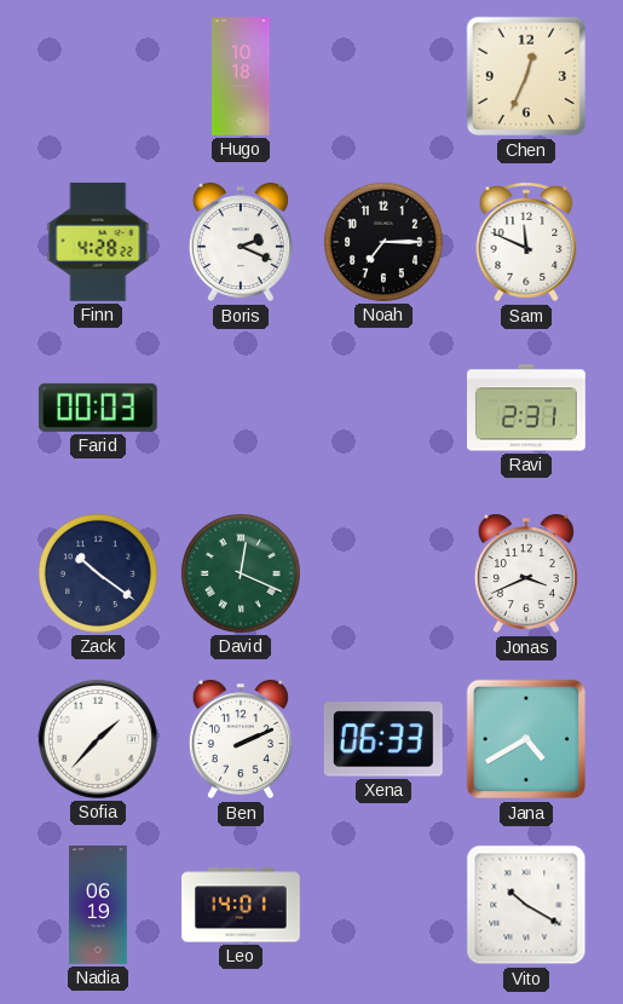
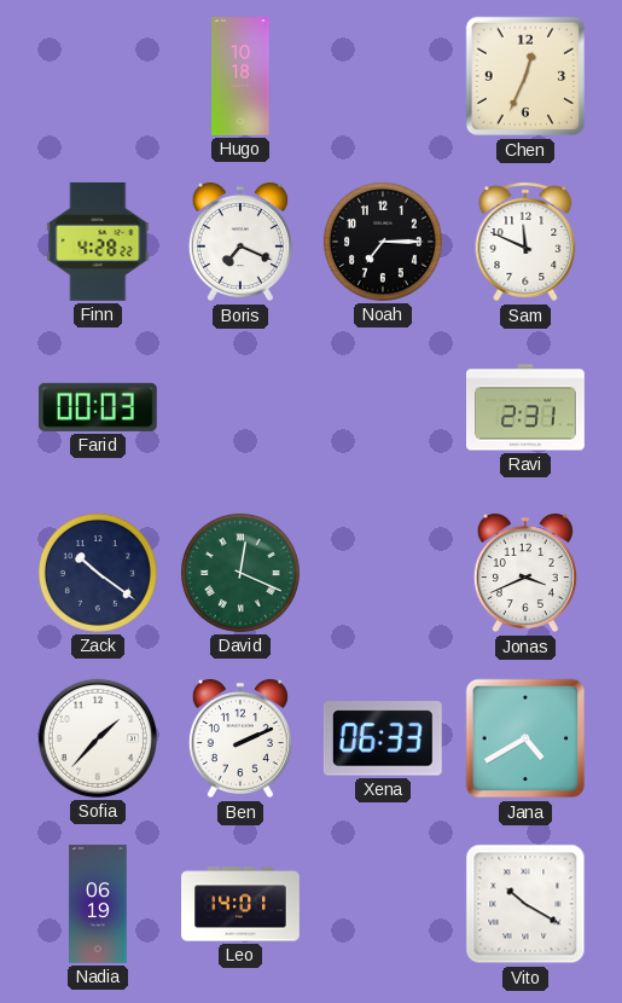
Boris: 2:19 -> 7:19
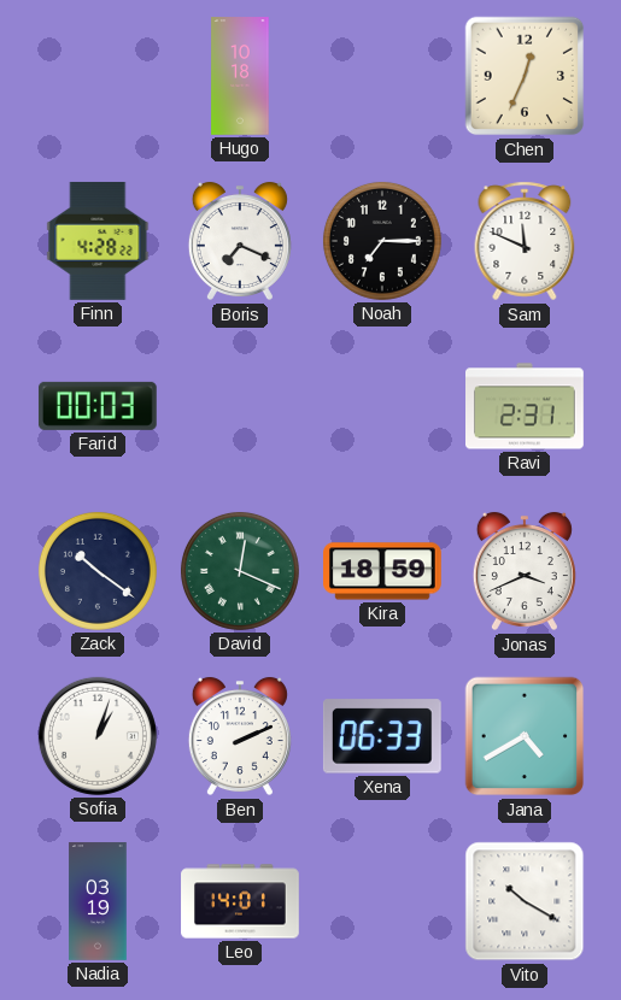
Kira: none -> 18:59
Sofia: 1:37 -> 1:03
Nadia: 06:19 -> 03:19
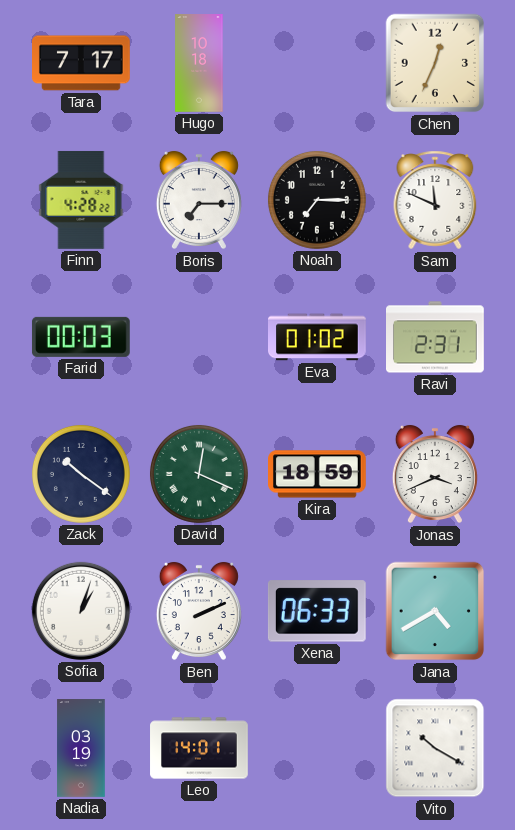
Tara: none -> 7:17
Boris: 7:19 -> 7:15
Eva: none -> 01:02
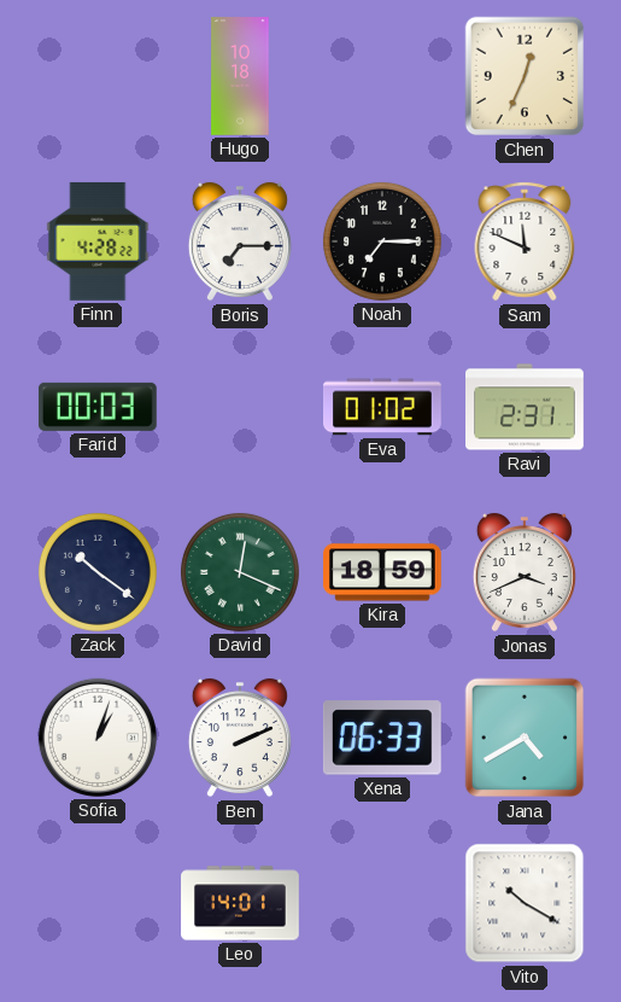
Tara: 7:17 -> none
Nadia: 03:19 -> none
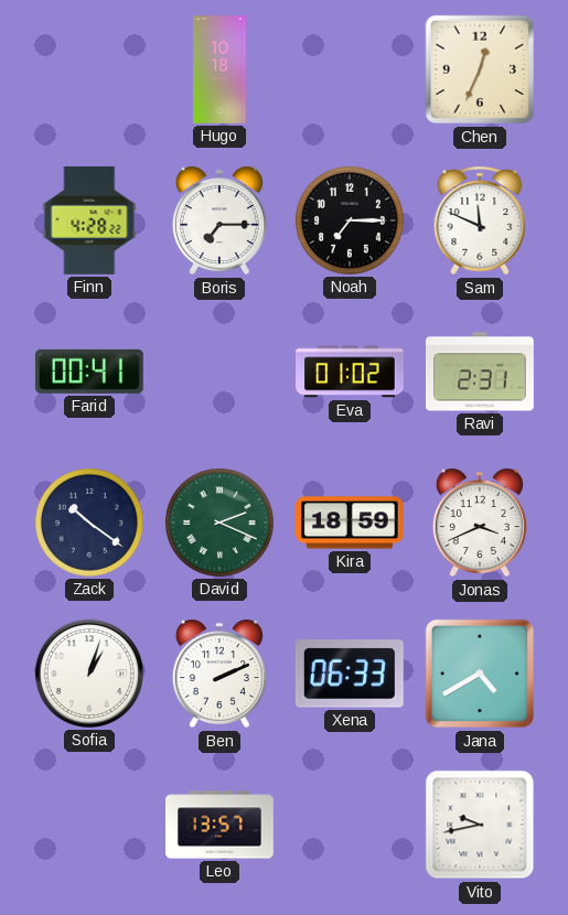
Farid: 00:03 -> 00:41
David: 12:19 -> 2:19
Leo: 14:01 -> 13:57
Vito: 10:20 -> 9:43
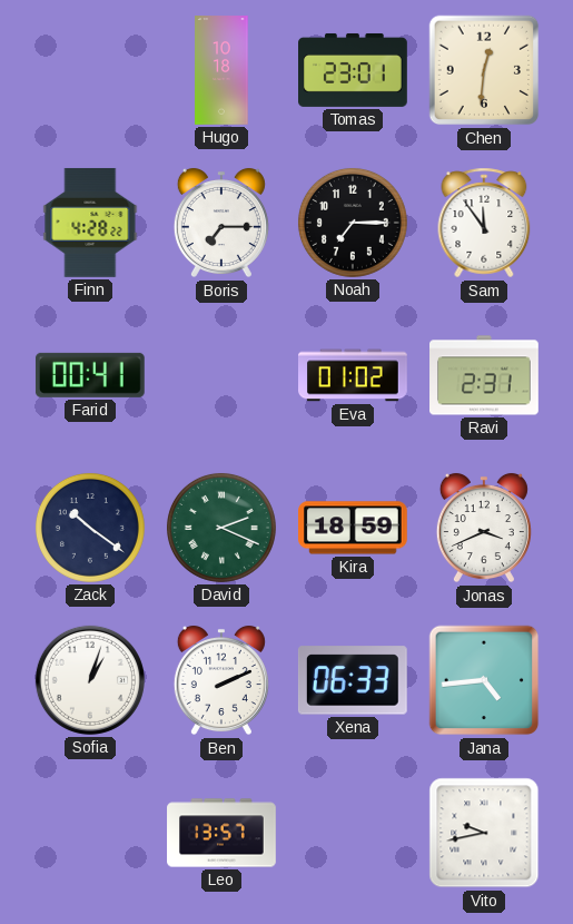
Tomas: none -> 23:01
Chen: 12:34 -> 12:31
Sam: 11:49 -> 11:54
Jana: 4:40 -> 4:44
